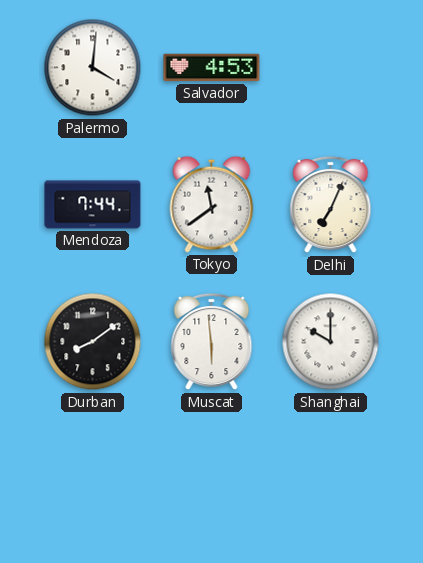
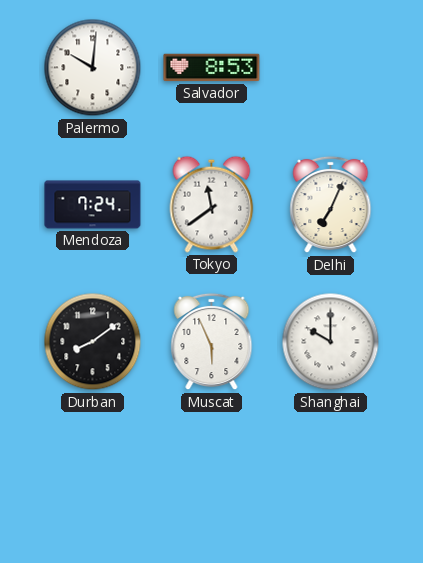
Palermo: 4:01 -> 10:01
Salvador: 4:53 -> 8:53
Mendoza: 7:44 -> 7:24
Muscat: 5:59 -> 5:56
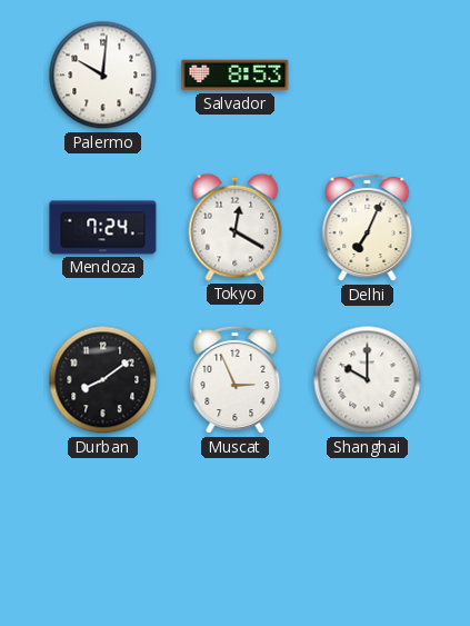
Tokyo: 11:39 -> 12:20
Muscat: 5:56 -> 2:56
